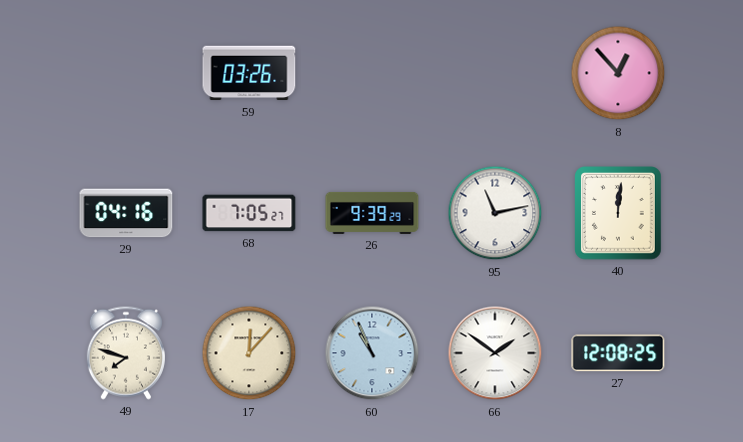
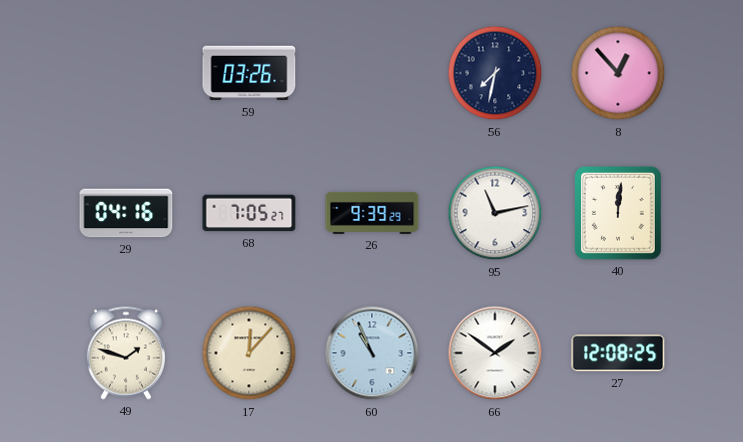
56: none -> 7:32
49: 7:48 -> 1:48
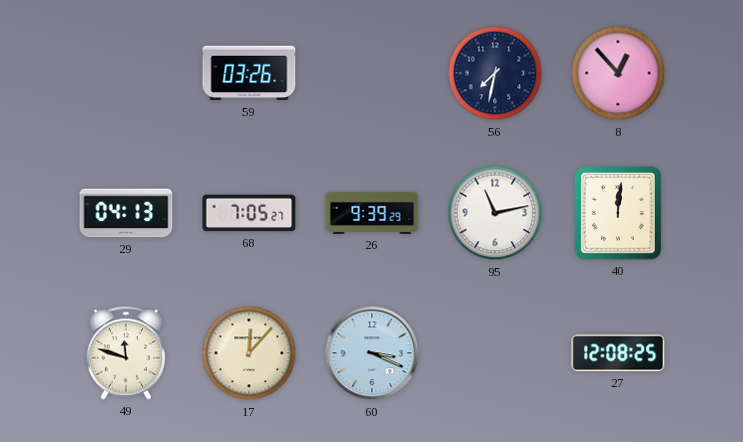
29: 04:16 -> 04:13
49: 1:48 -> 11:48
60: 10:56 -> 3:19
66: 1:51 -> none
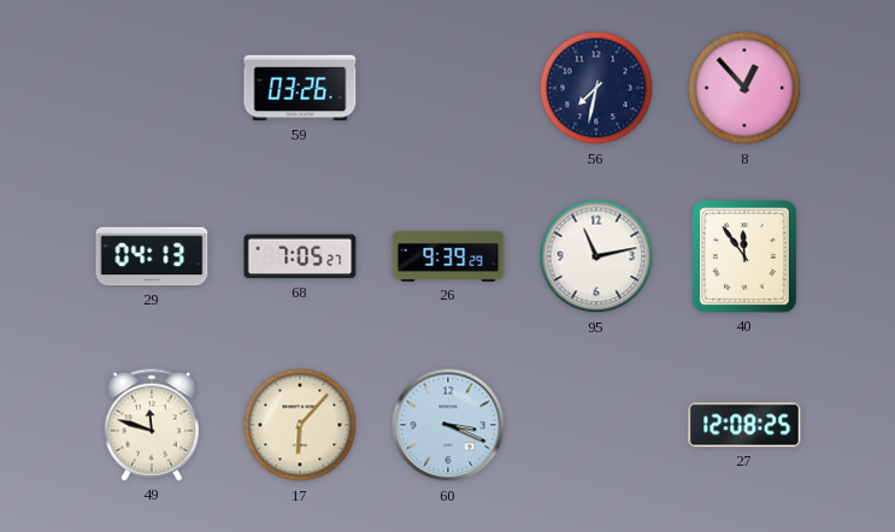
40: 12:01 -> 11:54
17: 12:07 -> 6:07
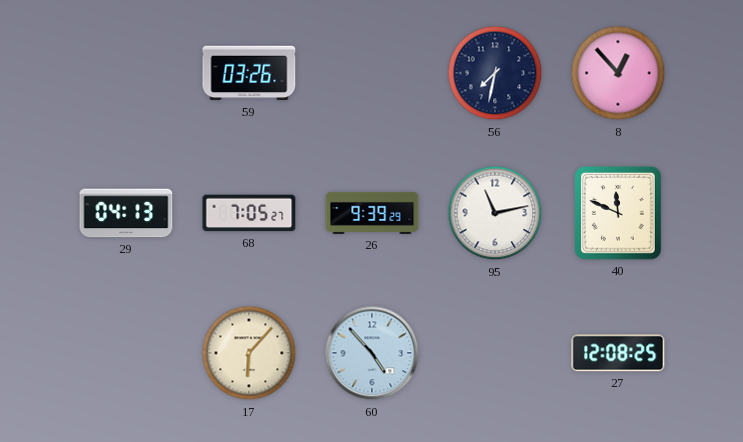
40: 11:54 -> 11:49
49: 11:48 -> none
60: 3:19 -> 4:53
